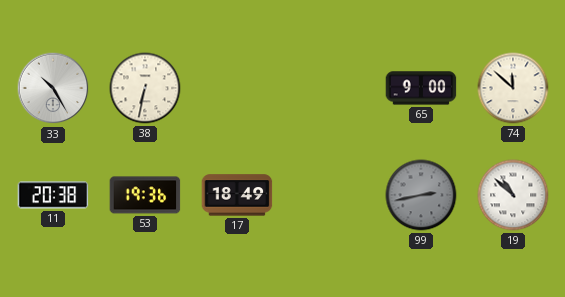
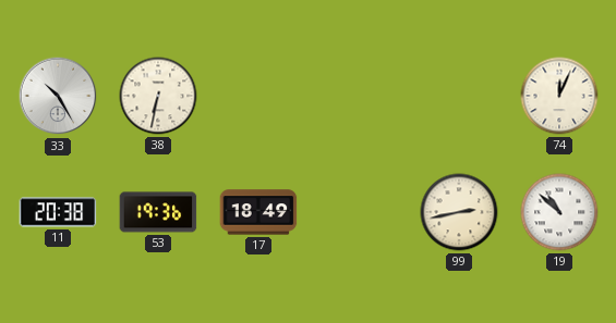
65: 9:00 -> none
74: 11:52 -> 12:04
99 dial: grey -> cream
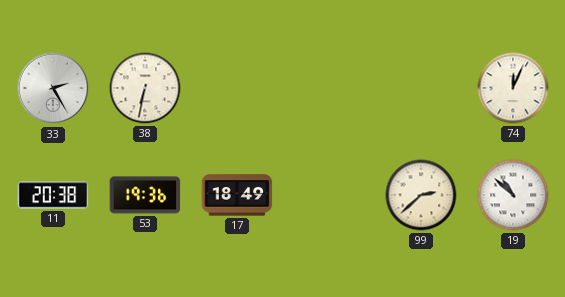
33: 10:25 -> 2:25
99: 2:43 -> 2:38
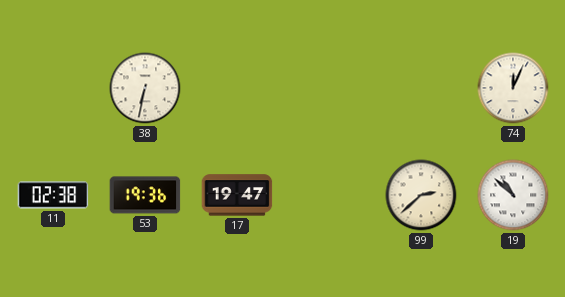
33: 2:25 -> none
11: 20:38 -> 02:38
17: 18:49 -> 19:47
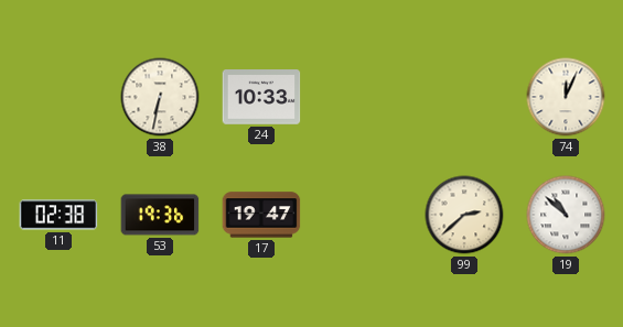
24: none -> 10:33
